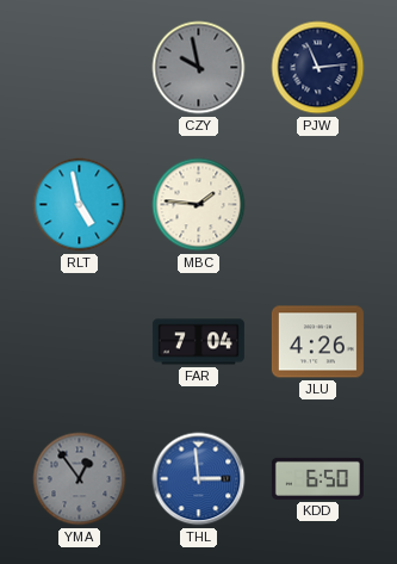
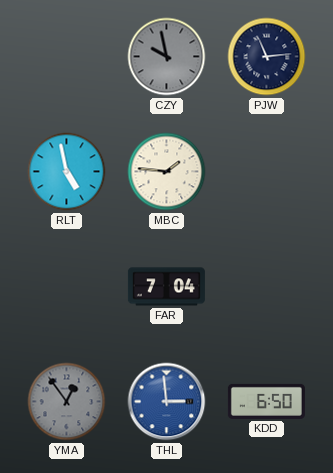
JLU: 4:26 -> none
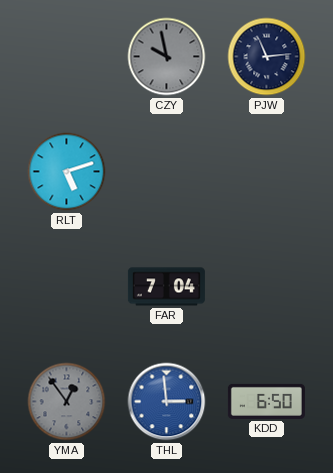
RLT: 4:58 -> 5:12
MBC: 1:46 -> none
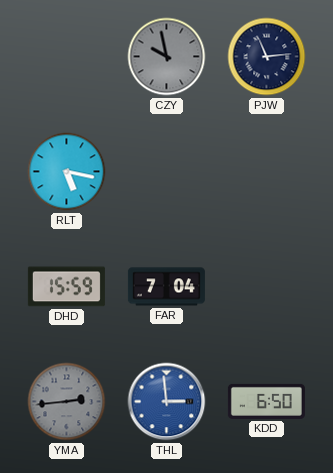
RLT: 5:12 -> 5:17
DHD: none -> 15:59
YMA: 12:54 -> 2:44
